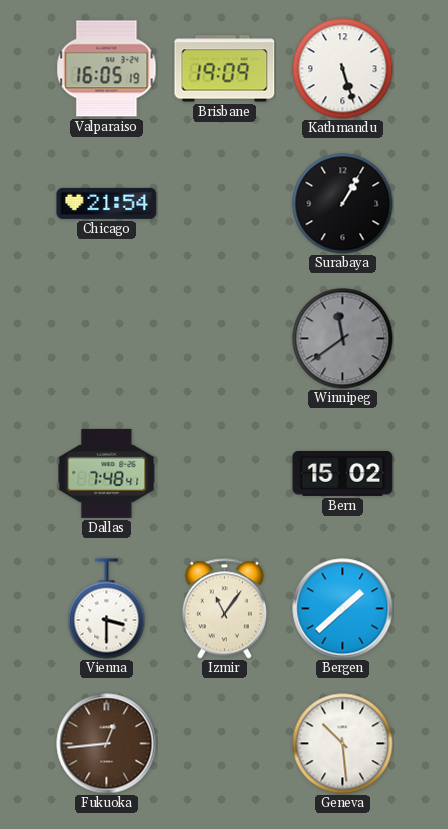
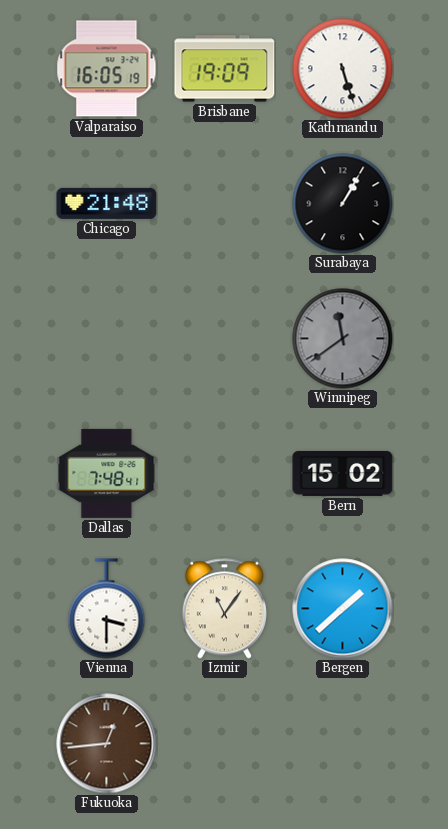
Chicago: 21:54 -> 21:48
Geneva: 10:29 -> none
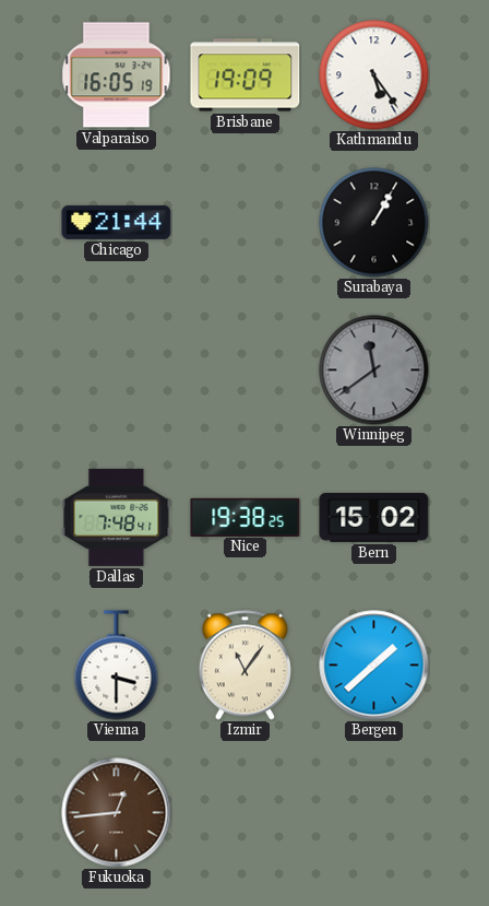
Kathmandu: 5:27 -> 5:24
Chicago: 21:48 -> 21:44
Nice: none -> 19:38
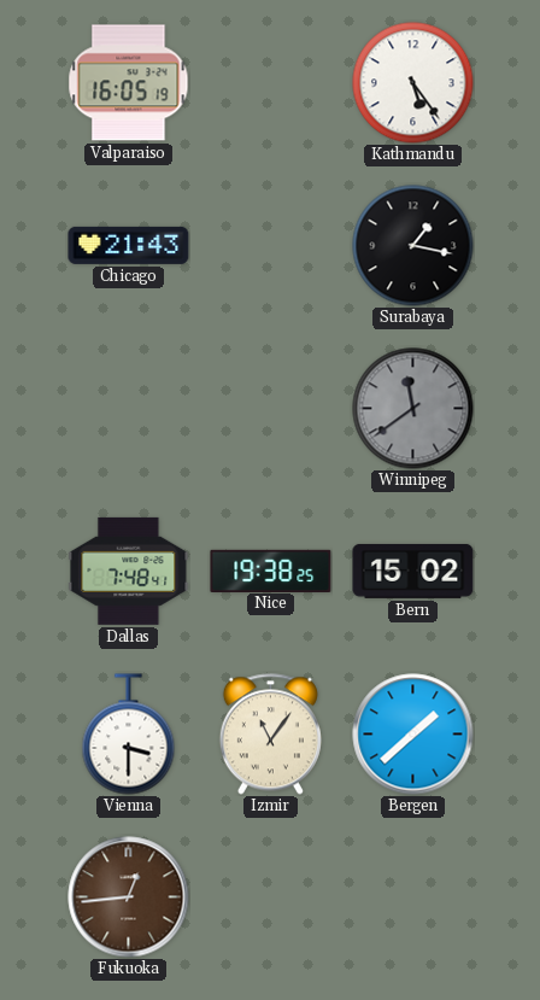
Brisbane: 19:09 -> none
Chicago: 21:44 -> 21:43
Surabaya: 1:05 -> 1:17
